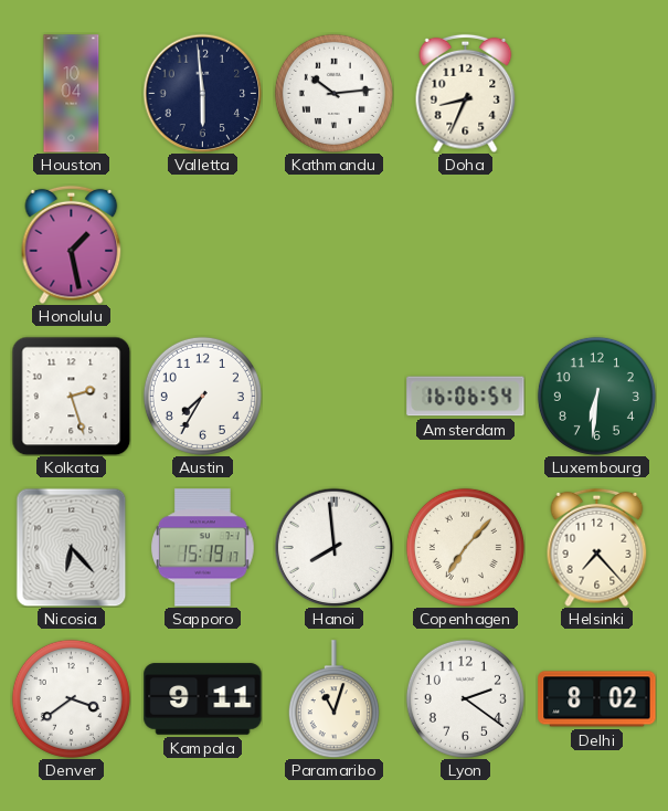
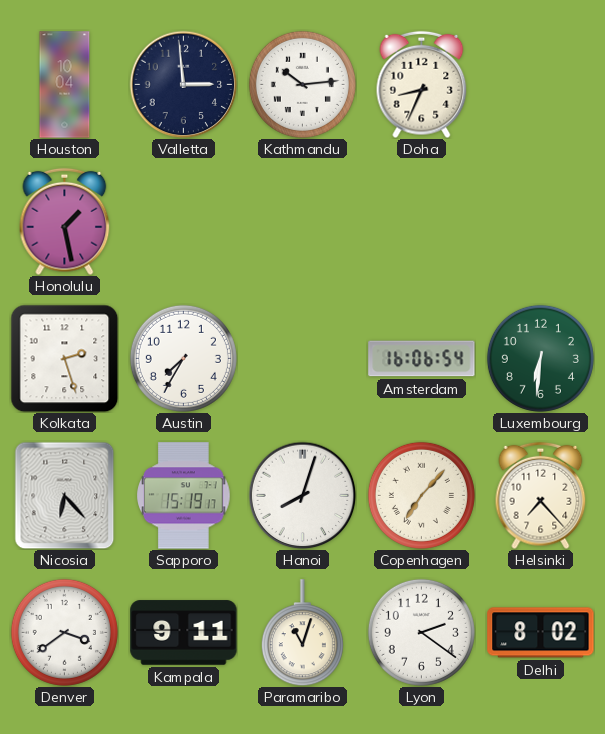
Valletta: 5:59 -> 2:59
Hanoi: 7:59 -> 8:03
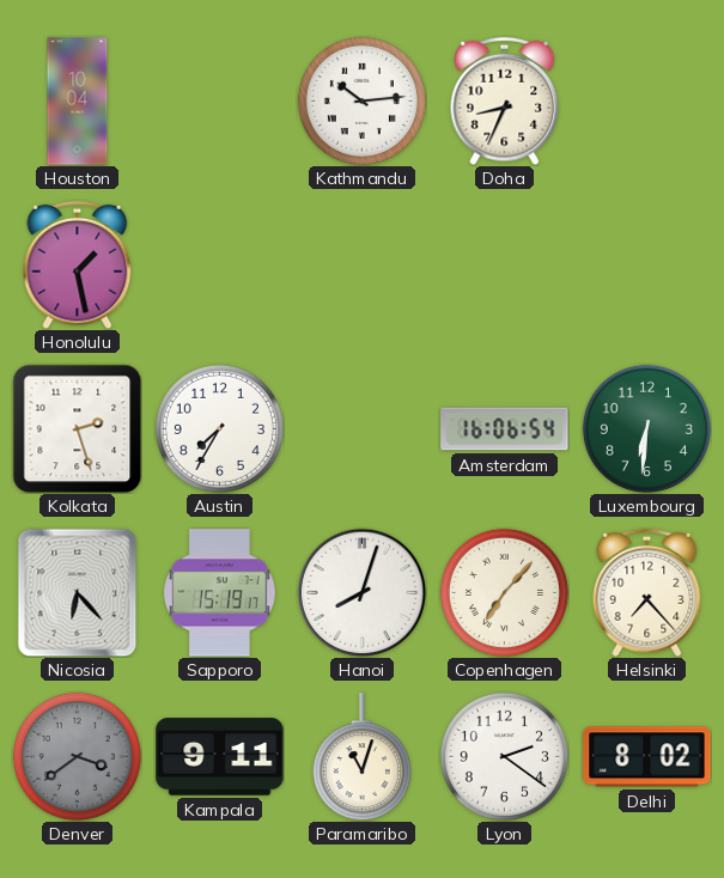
Valletta: 2:59 -> none
Denver dial: white -> grey
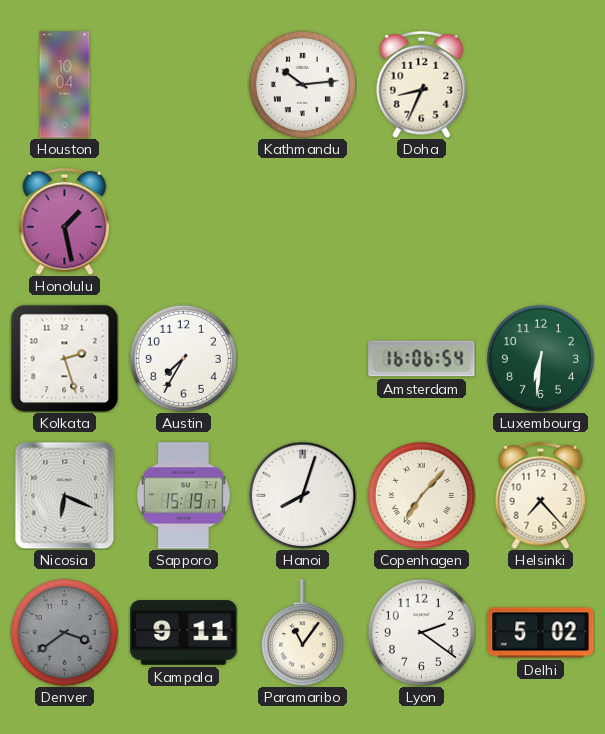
Nicosia: 6:23 -> 6:19
Paramaribo: 11:03 -> 11:06
Delhi: 8:02 -> 5:02
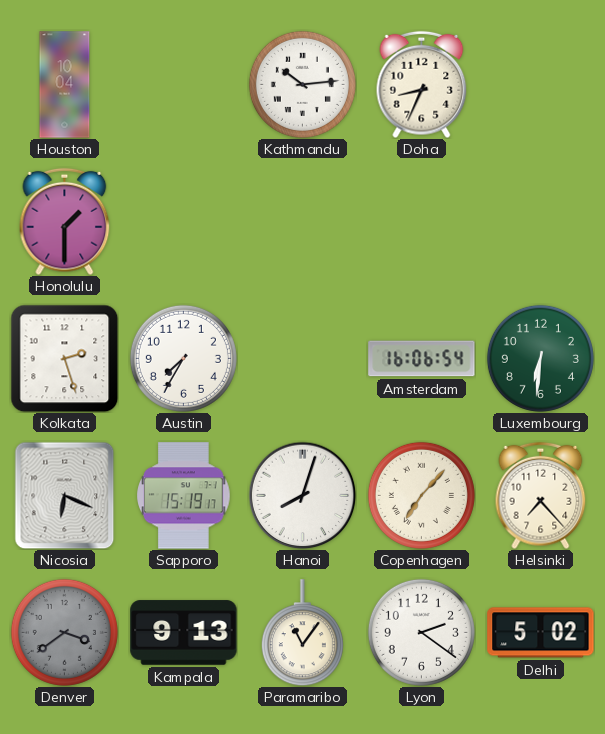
Honolulu: 1:28 -> 1:30
Kampala: 9:11 -> 9:13
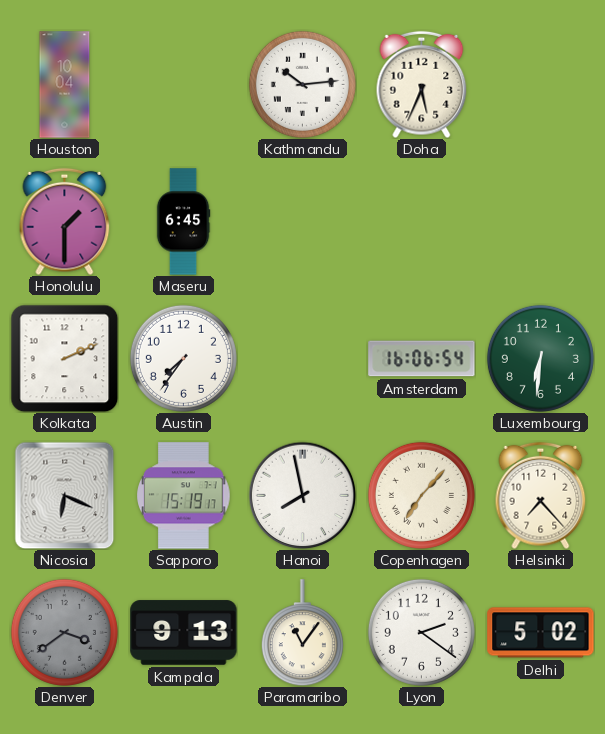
Doha: 8:34 -> 5:34
Maseru: none -> 6:45
Kolkata: 2:27 -> 2:11
Austin: 7:35 -> 7:36
Hanoi: 8:03 -> 7:58
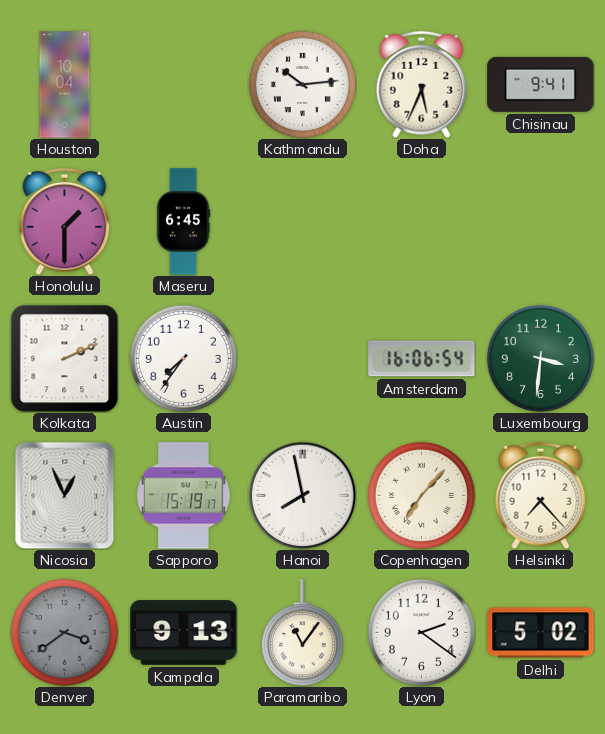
Chisinau: none -> 9:41
Luxembourg: 6:31 -> 3:31
Nicosia: 6:19 -> 12:56
